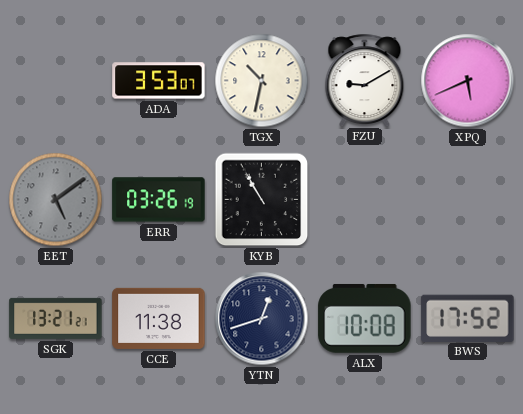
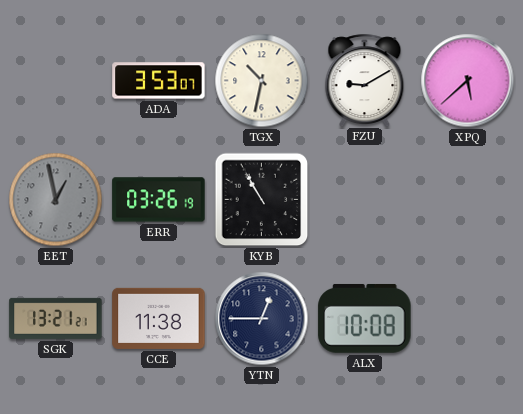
XPQ: 5:41 -> 5:38
EET: 5:09 -> 12:58
YTN: 12:42 -> 12:45
BWS: 17:52 -> none
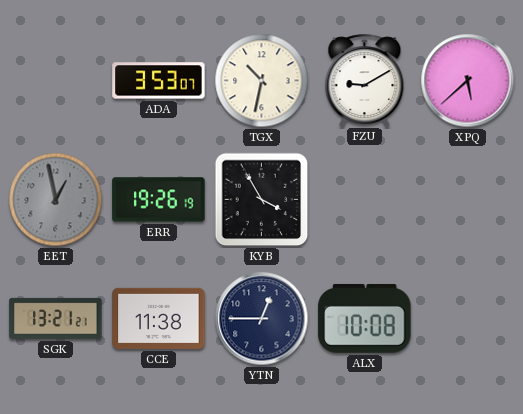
ERR: 03:26 -> 19:26
KYB: 10:55 -> 3:55
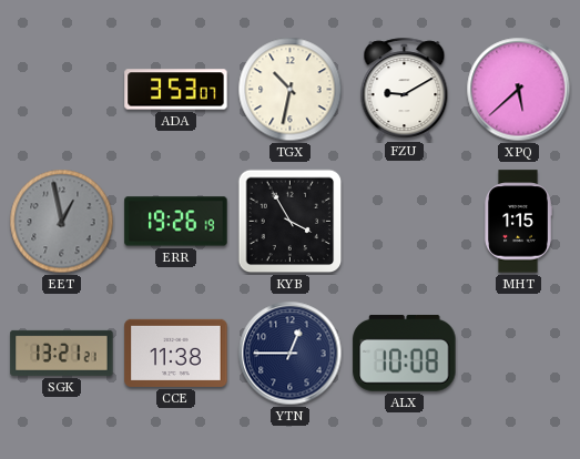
MHT: none -> 1:15
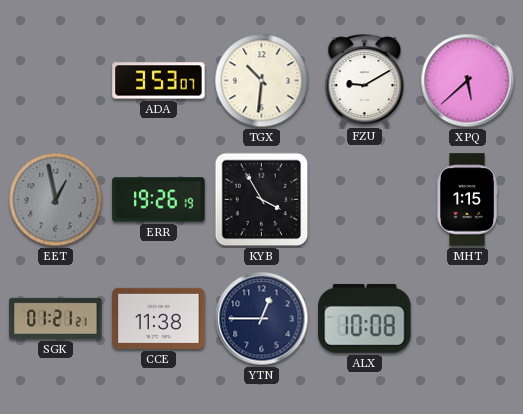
TGX: 10:32 -> 10:31
SGK: 13:21 -> 01:21
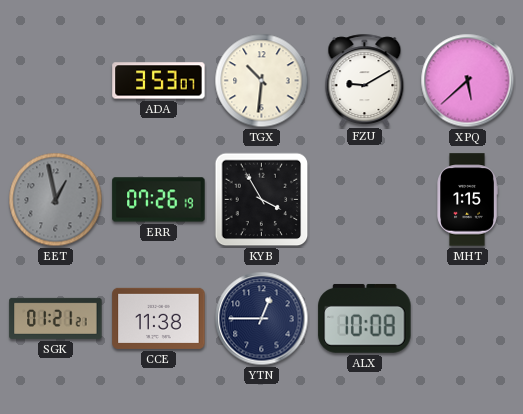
ERR: 19:26 -> 07:26
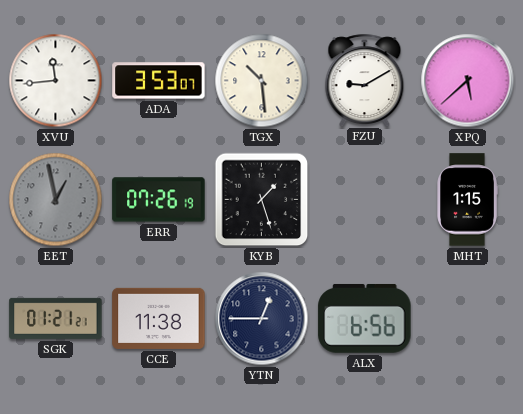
XVU: none -> 11:44
TGX: 10:31 -> 10:29
KYB: 3:55 -> 1:27
ALX: 10:08 -> 6:56
